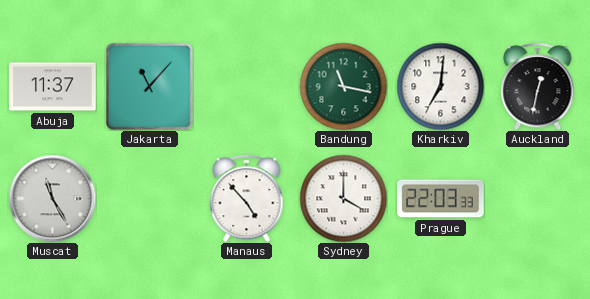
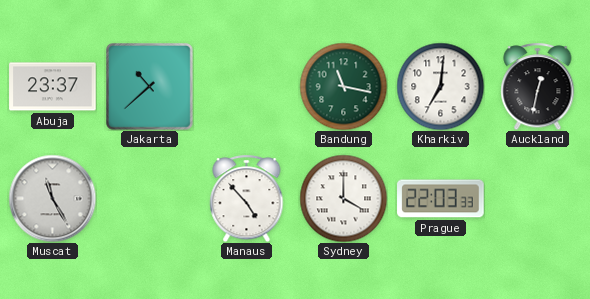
Abuja: 11:37 -> 23:37
Jakarta: 11:07 -> 10:38
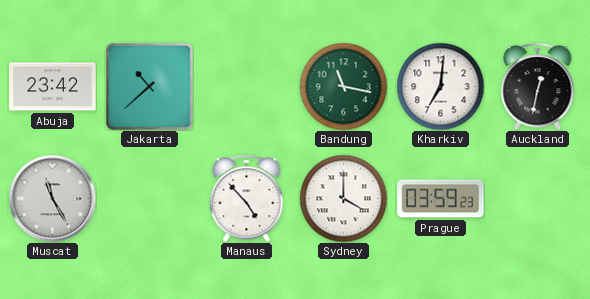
Abuja: 23:37 -> 23:42
Prague: 22:03 -> 03:59
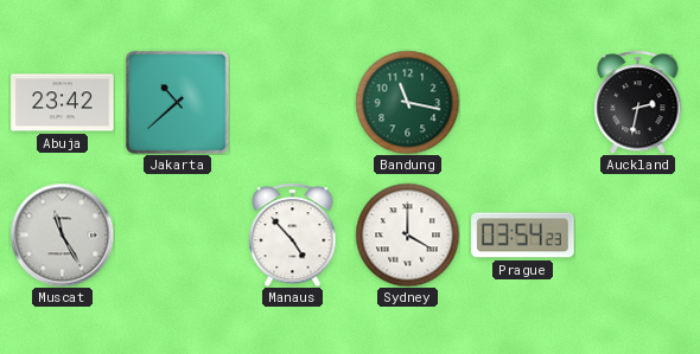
Kharkiv: 7:01 -> none
Auckland: 12:32 -> 2:32
Prague: 03:59 -> 03:54
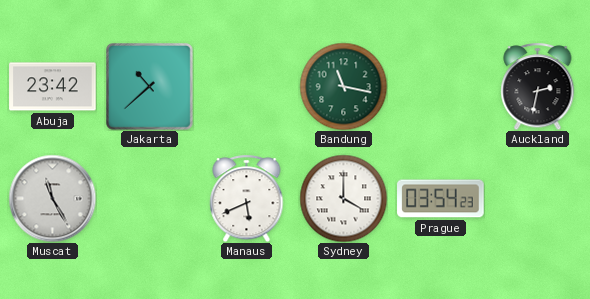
Manaus: 4:53 -> 5:41
